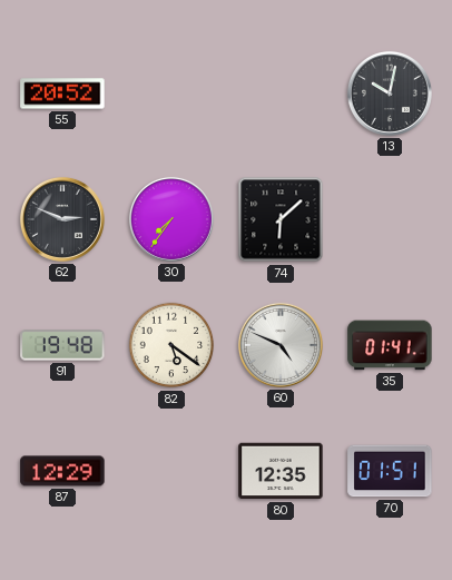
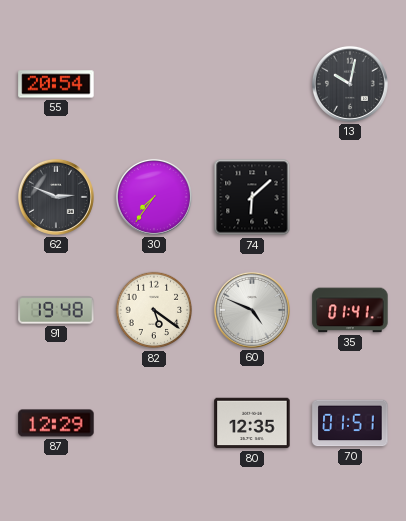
55: 20:52 -> 20:54
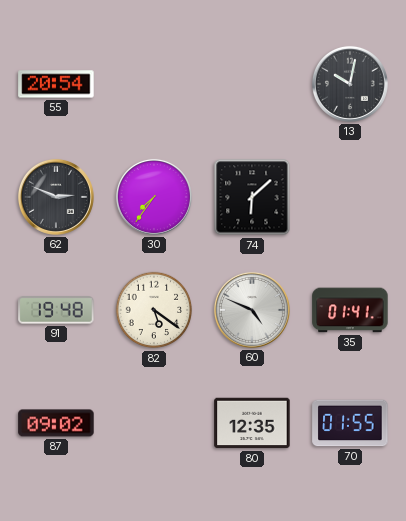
87: 12:29 -> 09:02
70: 01:51 -> 01:55
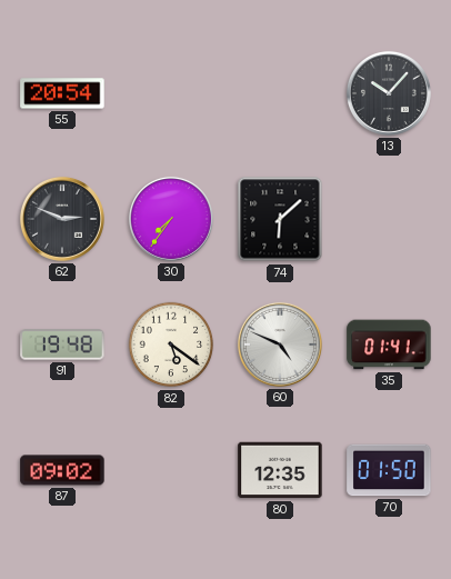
13: 10:02 -> 10:07
70: 01:55 -> 01:50
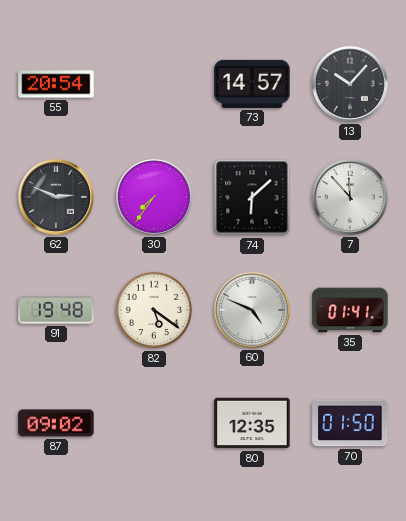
73: none -> 14:57
7: none -> 11:53
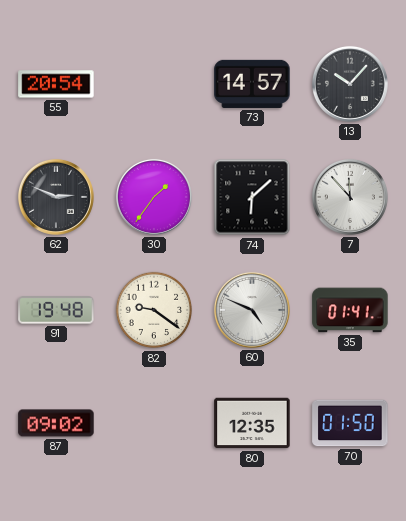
30: 7:36 -> 1:36
82: 5:21 -> 9:21
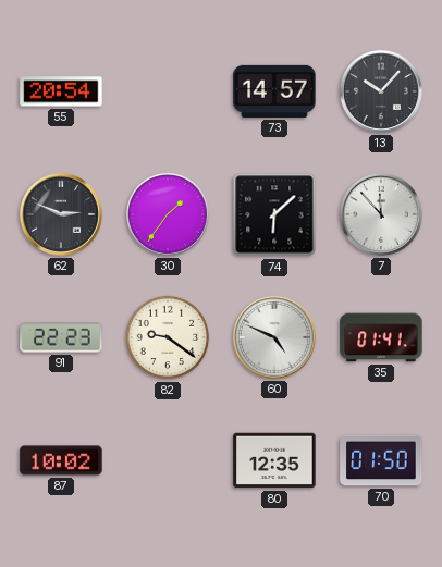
91: 19:48 -> 22:23
87: 09:02 -> 10:02
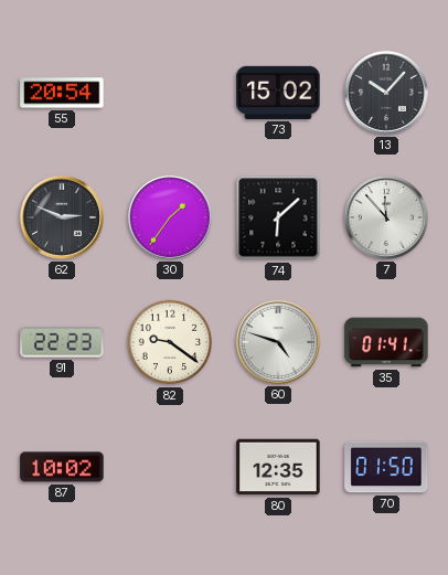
73: 14:57 -> 15:02
60: 4:49 -> 4:48
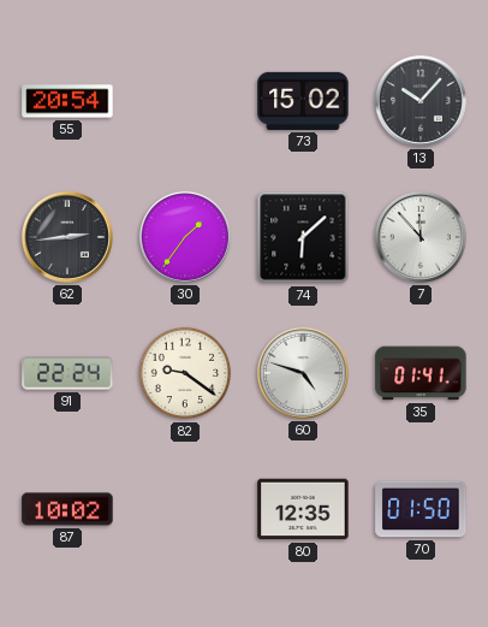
62: 2:49 -> 2:44
91: 22:23 -> 22:24
